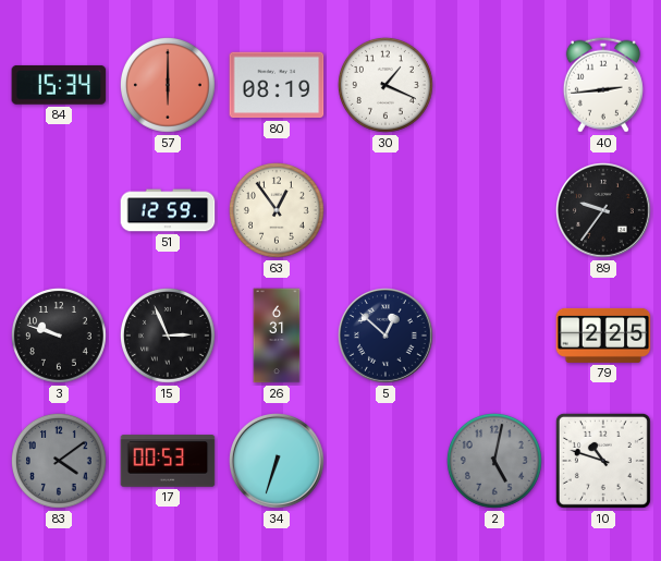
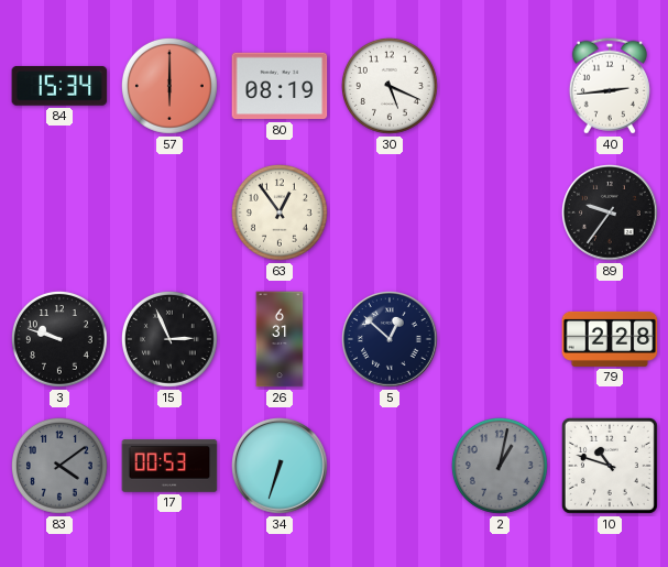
30: 1:19 -> 5:19
51: 12:59 -> none
79: 2:25 -> 2:28
2: 5:02 -> 1:02
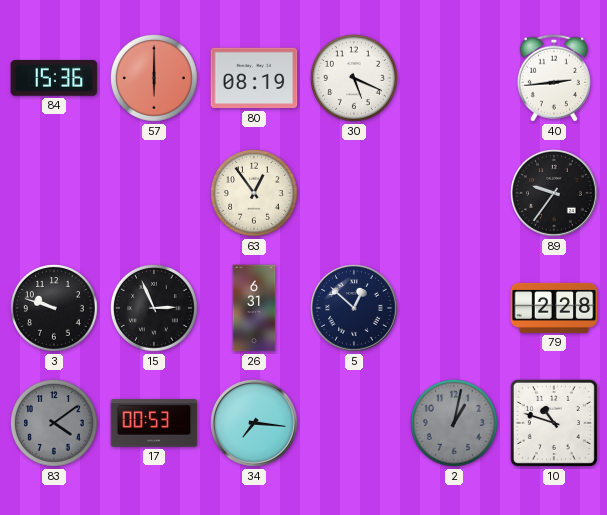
84: 15:34 -> 15:36
34: 6:33 -> 7:16
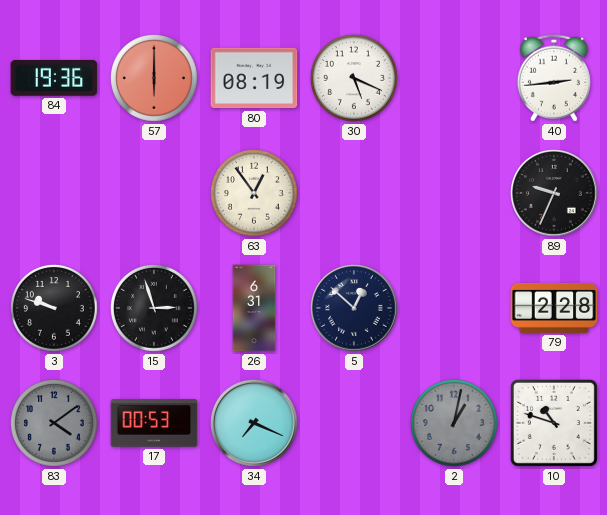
84: 15:36 -> 19:36
89: 9:36 -> 9:34
15: 2:56 -> 2:57
34: 7:16 -> 7:19
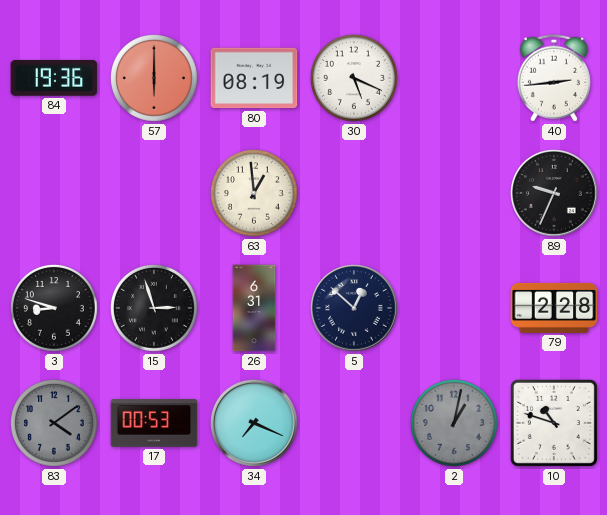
63: 12:54 -> 12:59
3: 9:48 -> 8:48
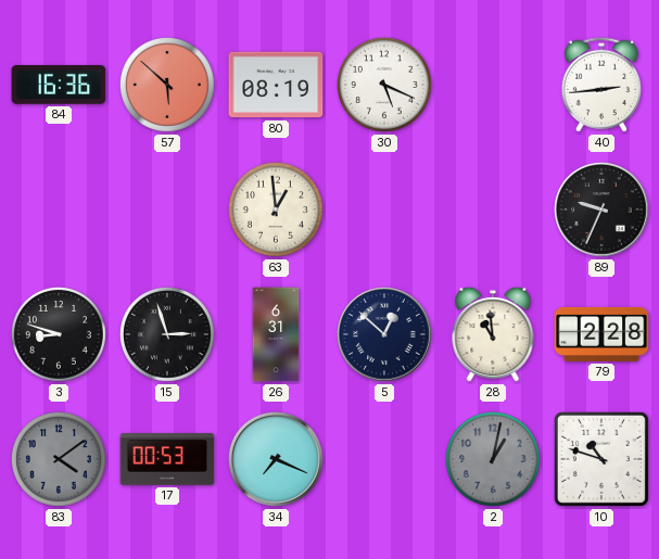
84: 19:36 -> 16:36
57: 6:00 -> 5:52
28: none -> 10:59
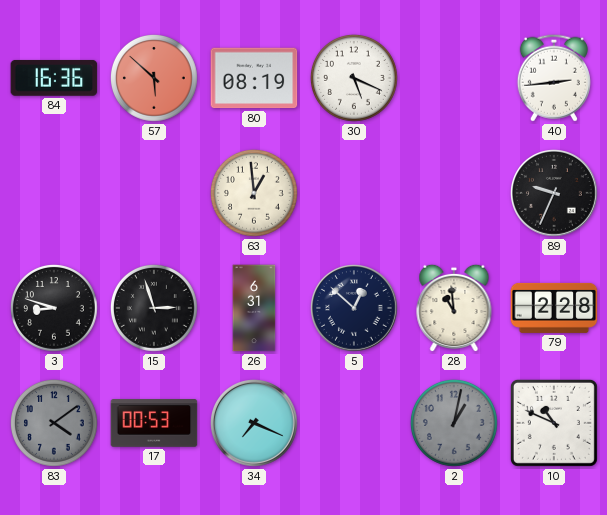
10: 10:48 -> 10:49
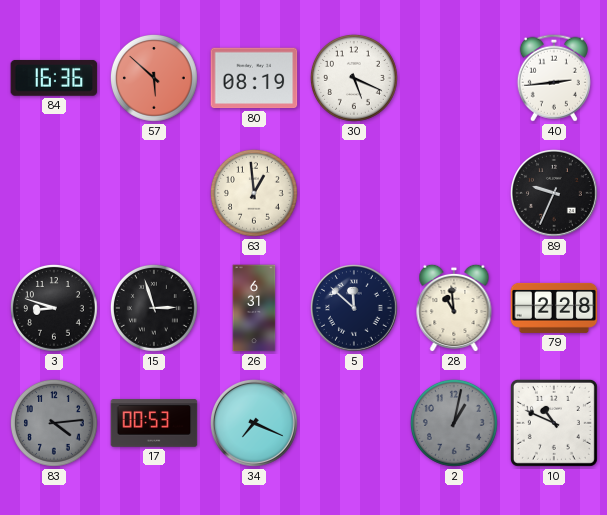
5: 12:52 -> 11:52
83: 4:09 -> 4:14
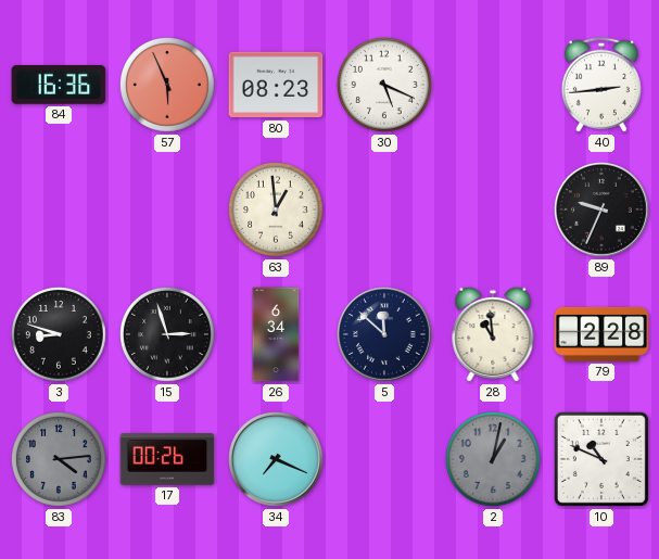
57: 5:52 -> 5:56
80: 08:19 -> 08:23
26: 6:31 -> 6:34
17: 00:53 -> 00:26
